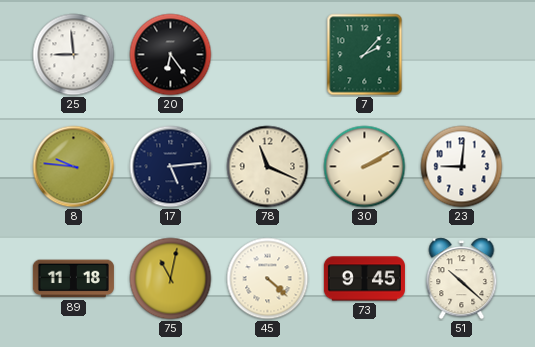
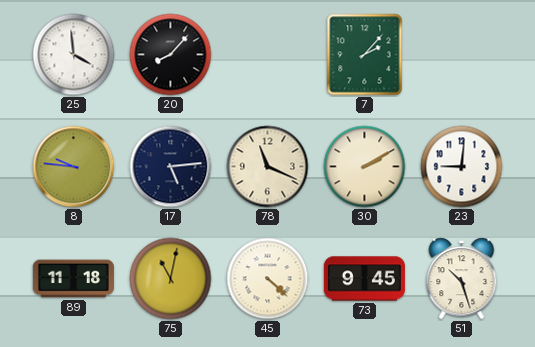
25: 8:59 -> 3:59
20: 6:24 -> 8:07
51: 10:22 -> 10:27
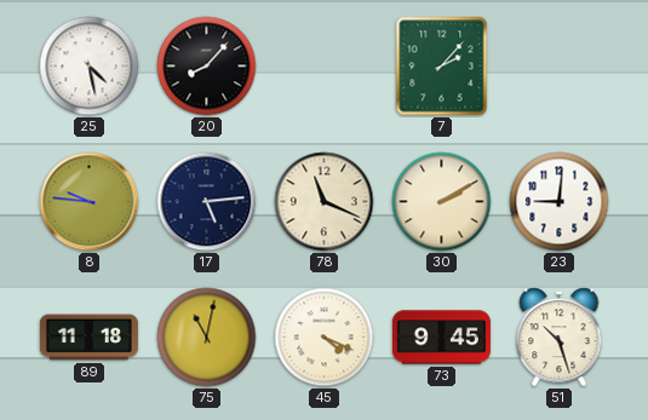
25: 3:59 -> 4:28
45: 4:22 -> 4:19
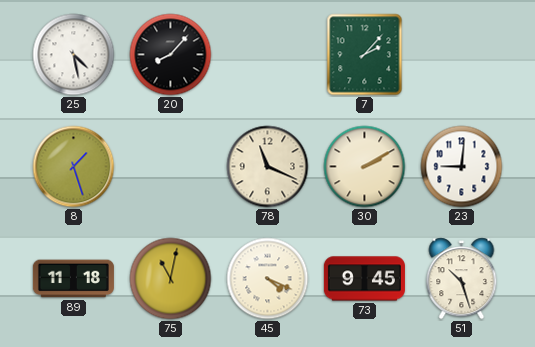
8: 9:46 -> 1:27
17: 5:14 -> none
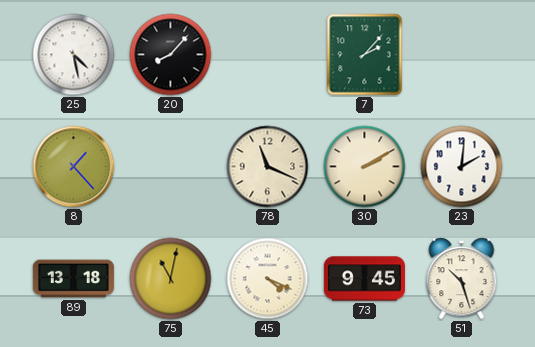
8: 1:27 -> 1:23
23: 9:01 -> 2:01
89: 11:18 -> 13:18
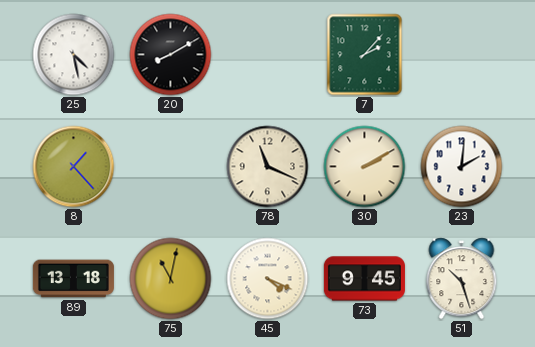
20: 8:07 -> 8:10
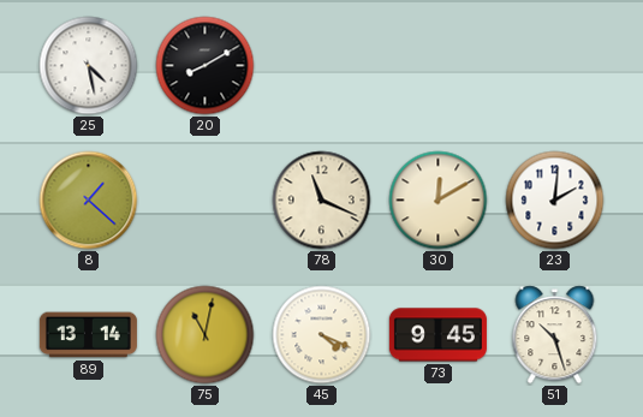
7: 2:07 -> none
8: 1:23 -> 1:22
30: 2:10 -> 12:10
89: 13:18 -> 13:14
